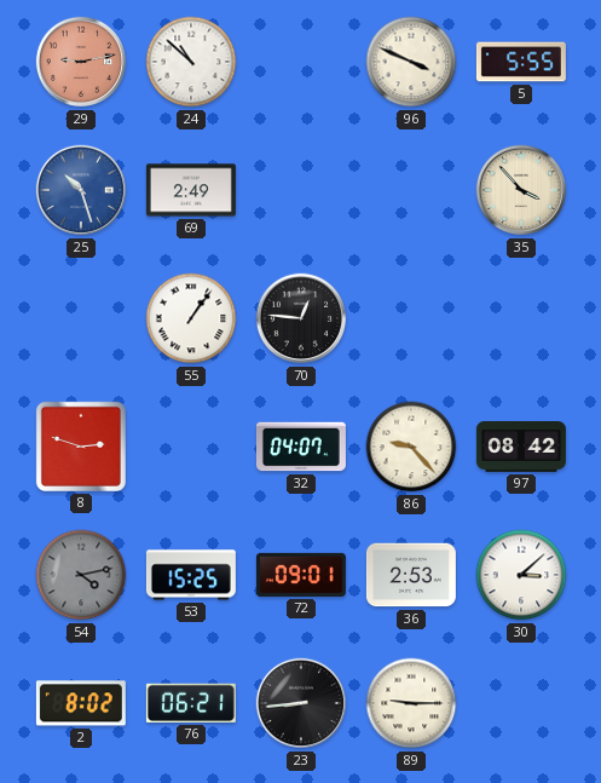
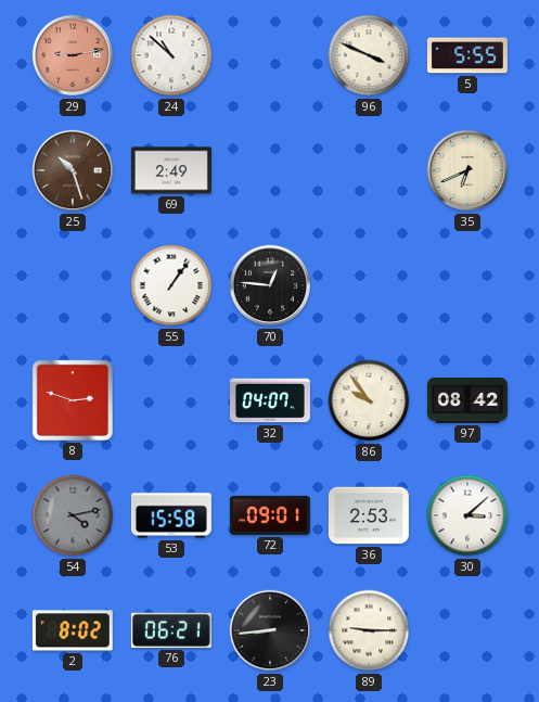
25 dial: blue -> brown
35: 3:53 -> 6:41
86: 9:23 -> 9:54
53: 15:25 -> 15:58
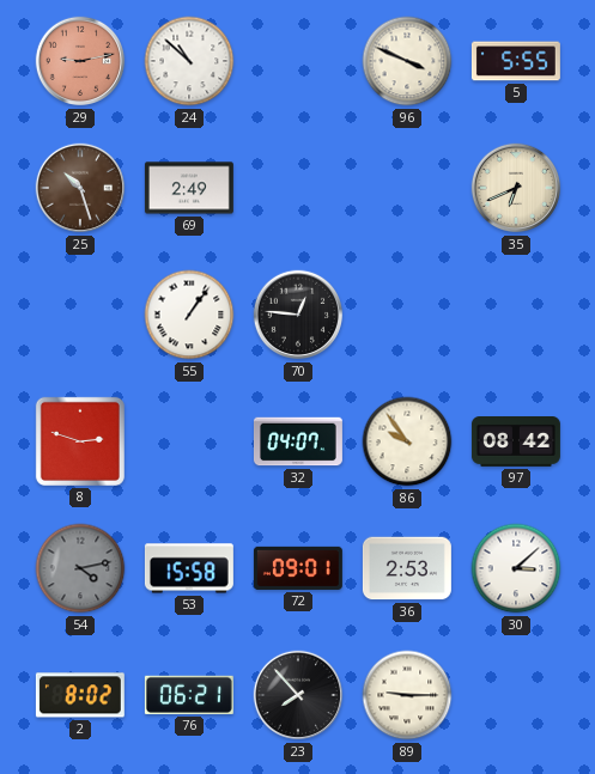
23: 8:44 -> 7:53
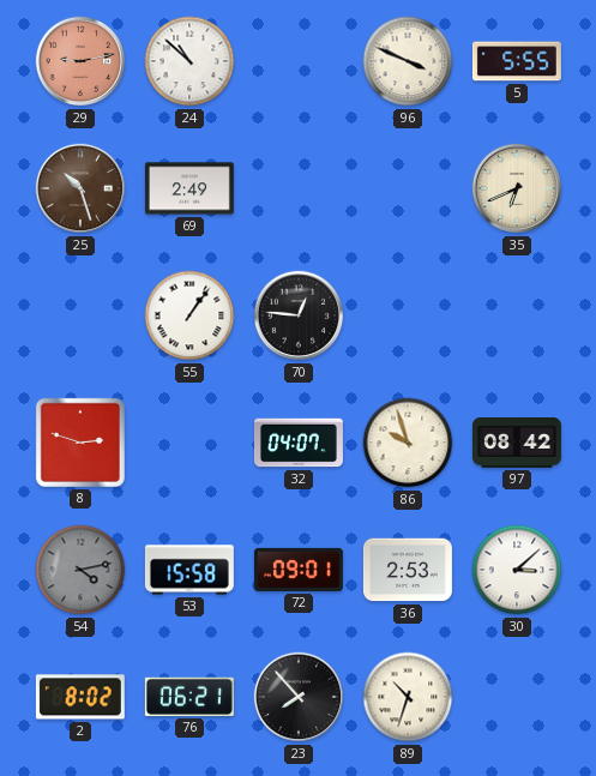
86: 9:54 -> 9:57
89: 9:15 -> 10:33
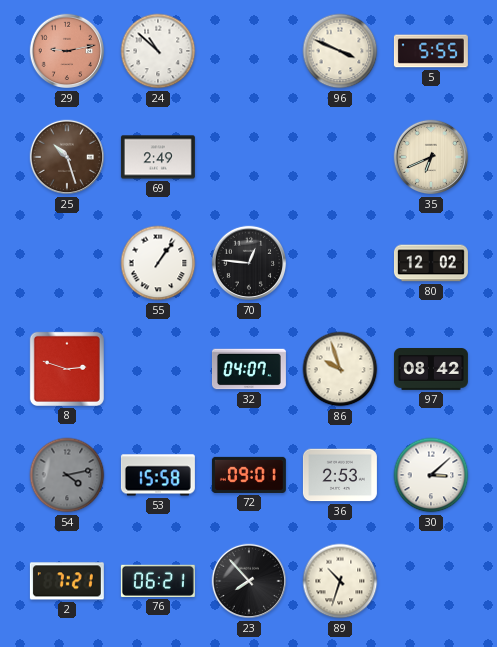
80: none -> 12:02
2: 8:02 -> 7:21
